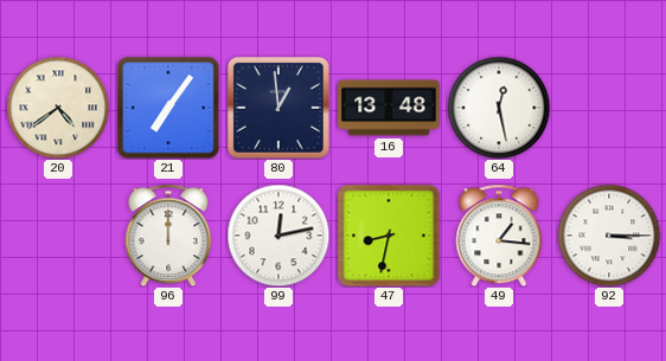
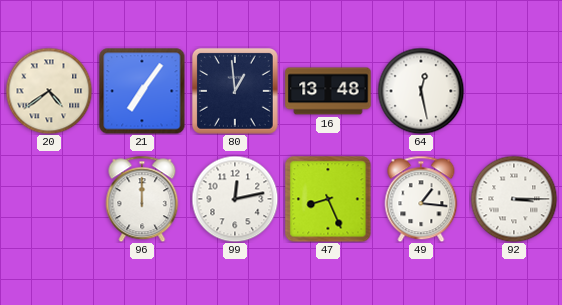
47: 8:32 -> 8:26
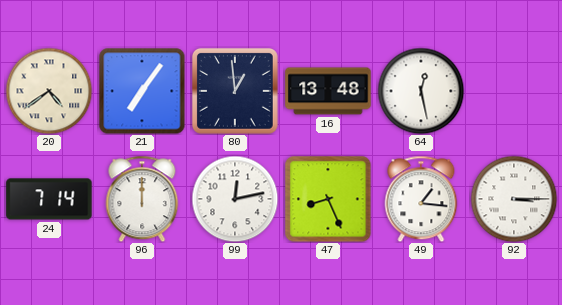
24: none -> 7:14
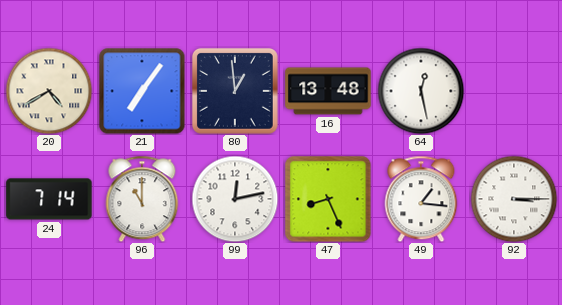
20: 4:39 -> 4:40
96: 12:00 -> 11:00
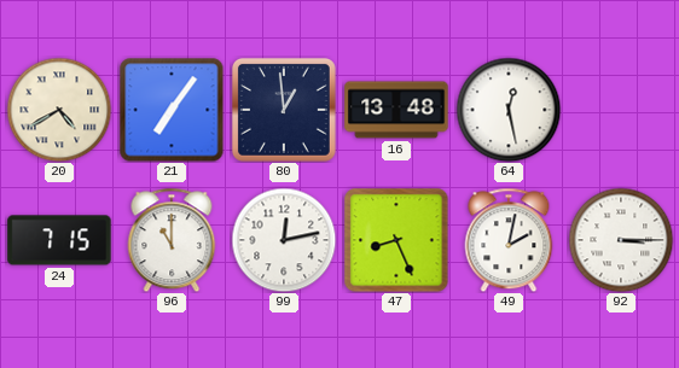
24: 7:14 -> 7:15
49: 1:16 -> 2:02
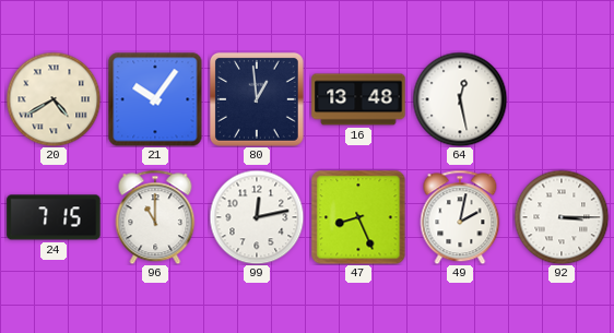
21: 7:06 -> 10:06
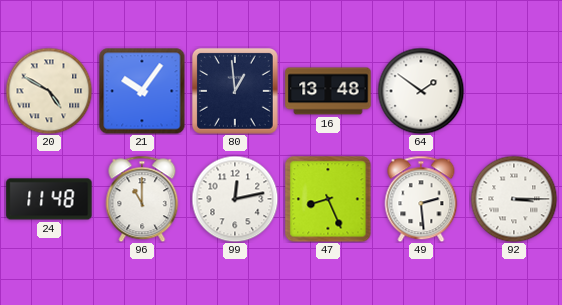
20: 4:40 -> 4:50
64: 12:28 -> 1:51
24: 7:15 -> 11:48
49: 2:02 -> 2:29
